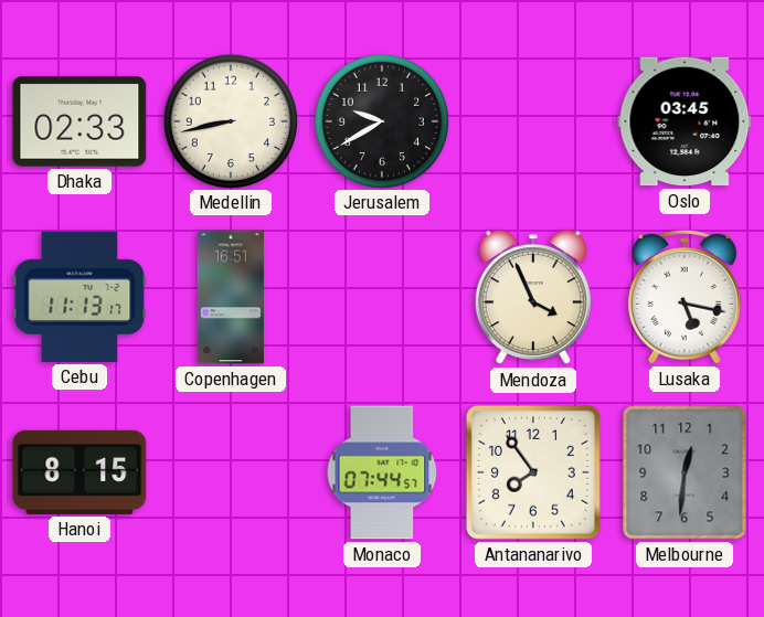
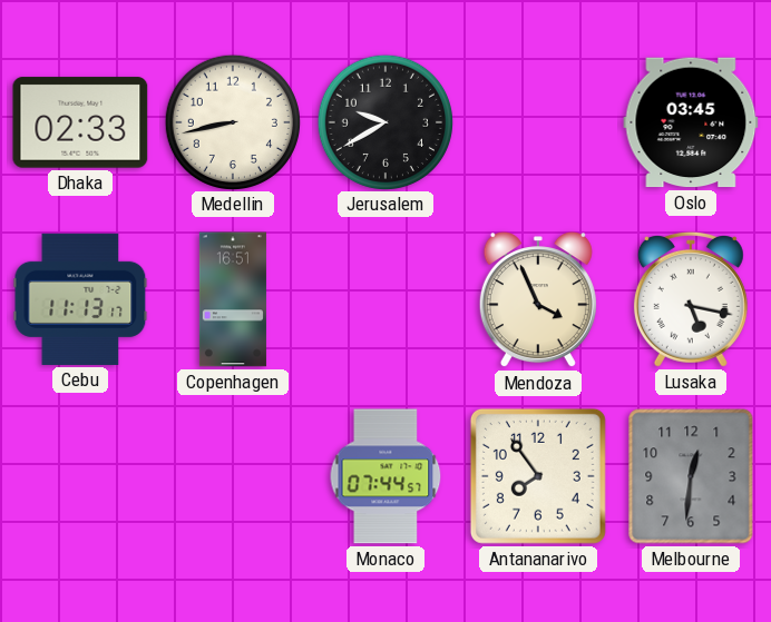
Hanoi: 8:15 -> none
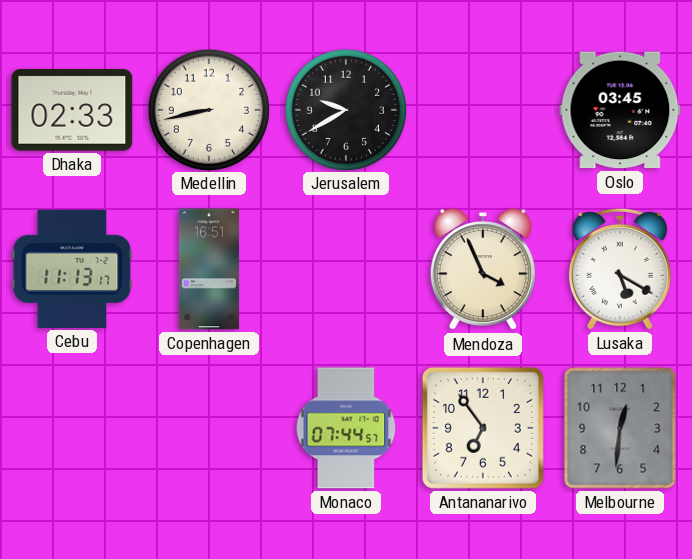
Lusaka: 5:17 -> 5:20
Antananarivo: 7:54 -> 6:54
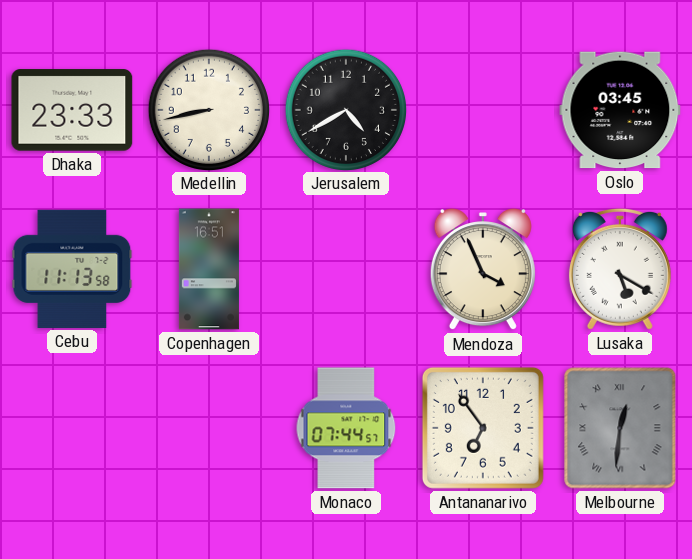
Dhaka: 02:33 -> 23:33
Jerusalem: 9:40 -> 4:40
Cebu: 11:13:17 -> 11:13:58
Melbourne numerals: Arabic -> Roman
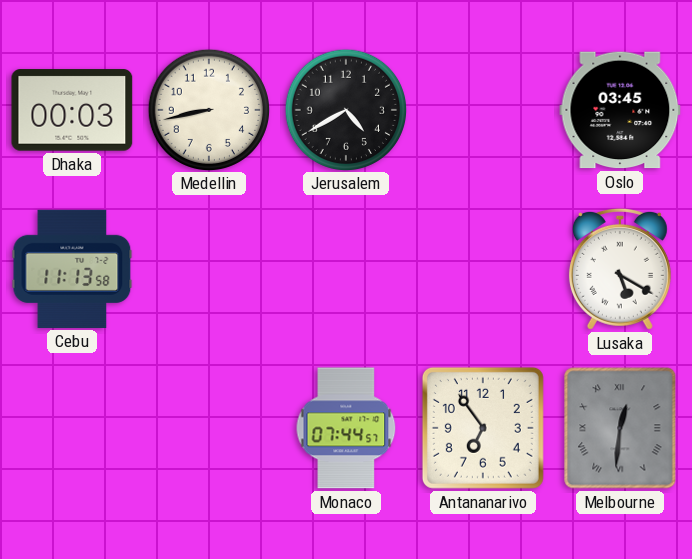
Dhaka: 23:33 -> 00:03
Copenhagen: 16:51 -> none
Mendoza: 3:56 -> none
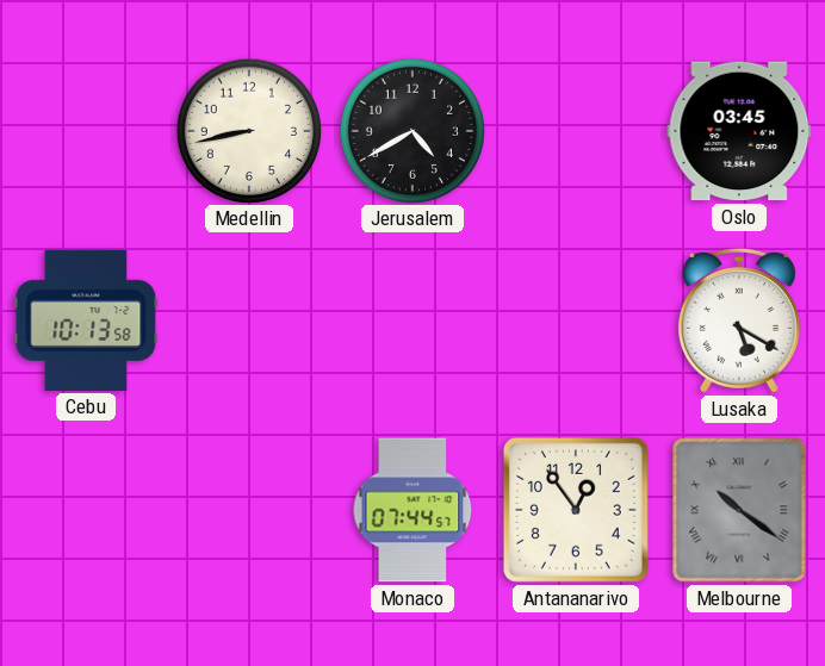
Dhaka: 00:03 -> none
Cebu: 11:13 -> 10:13
Antananarivo: 6:54 -> 12:54
Melbourne: 12:31 -> 10:21
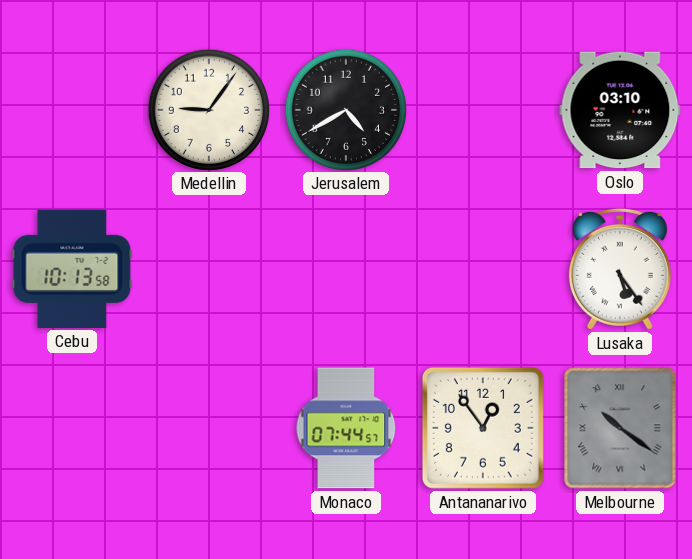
Medellin: 8:43 -> 9:06
Oslo: 03:45 -> 03:10
Lusaka: 5:20 -> 5:24
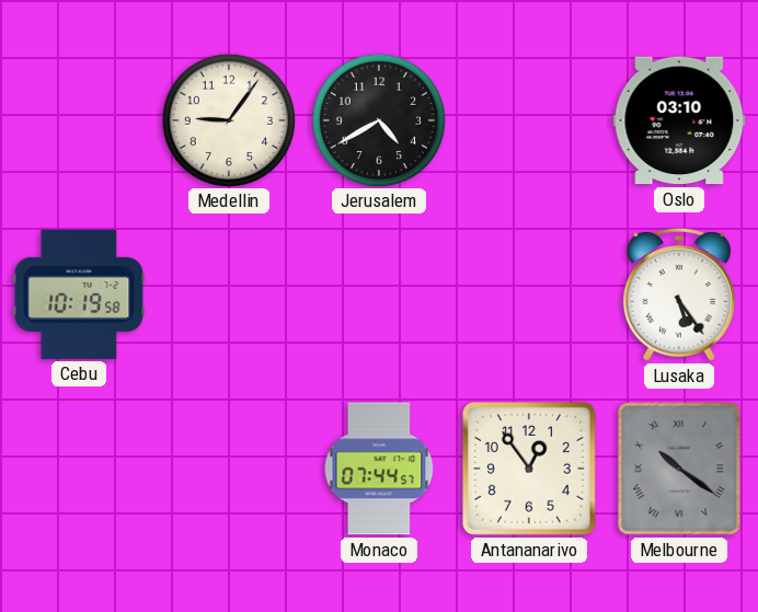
Cebu: 10:13 -> 10:19
